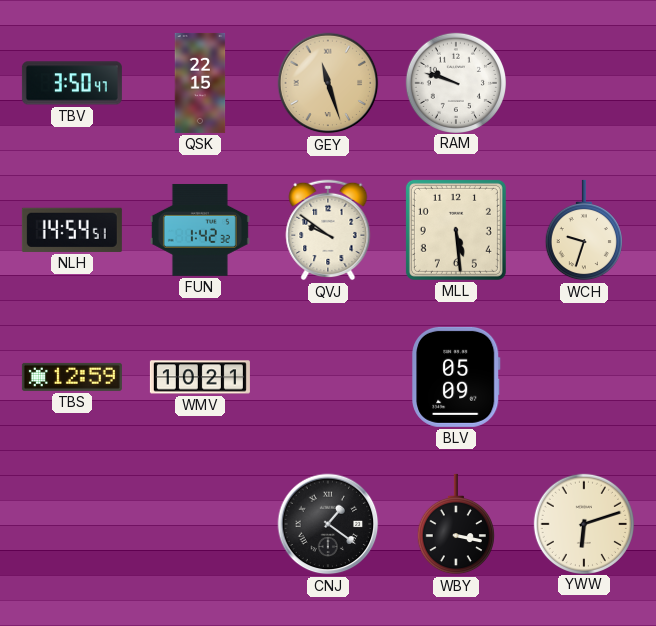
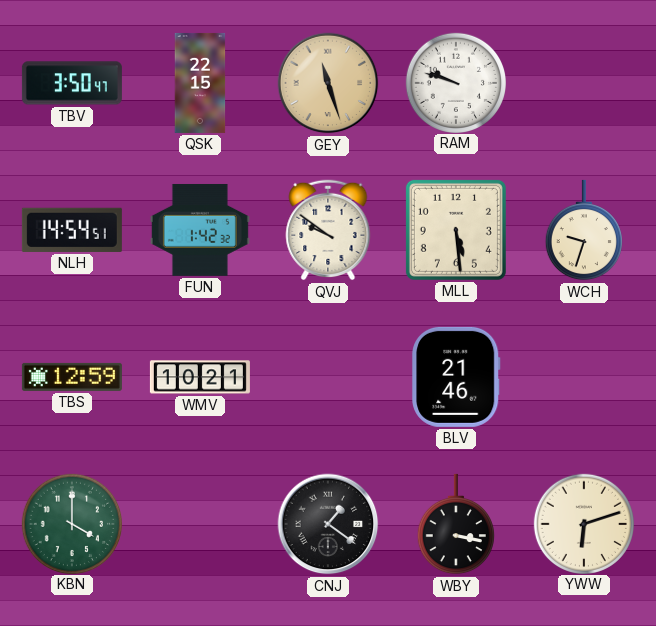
BLV: 05:09 -> 21:46
KBN: none -> 4:00
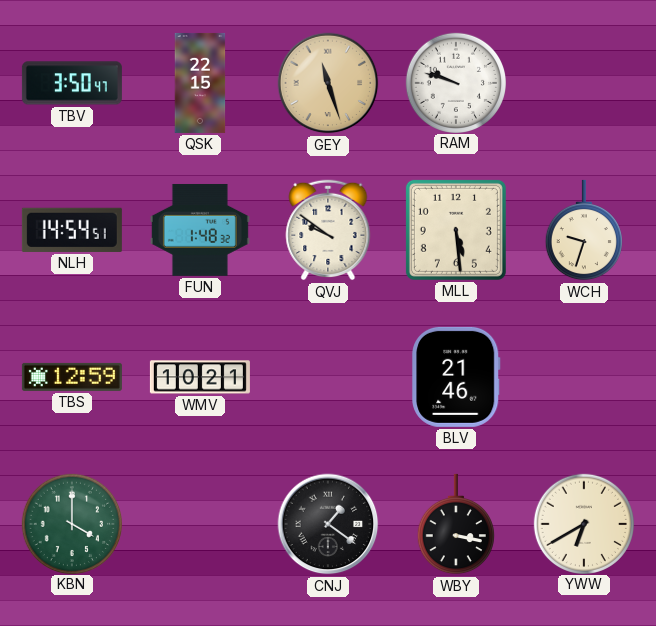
FUN: 1:42 -> 1:48
YWW: 6:12 -> 6:40
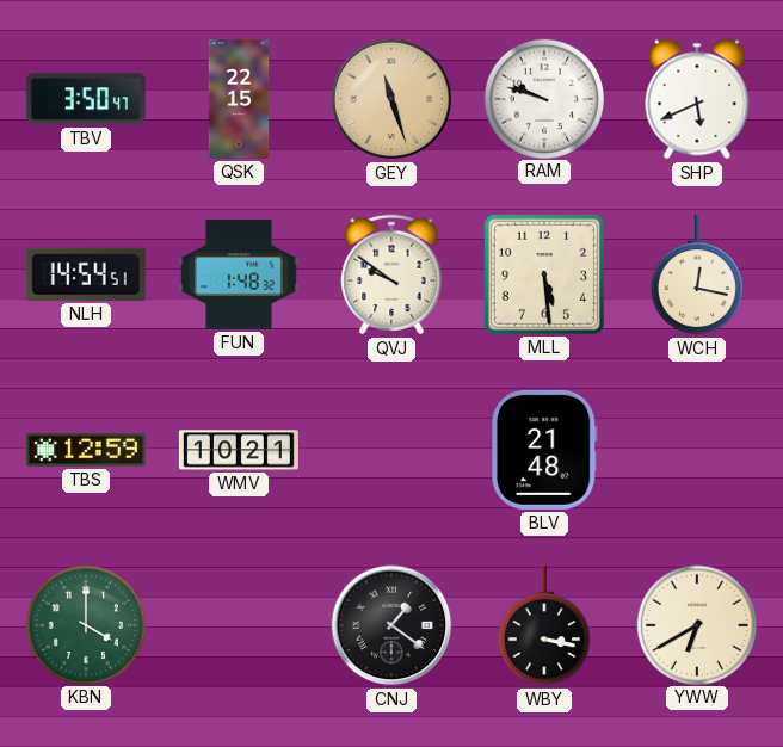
SHP: none -> 5:41
WCH: 9:33 -> 12:17
BLV: 21:46 -> 21:48
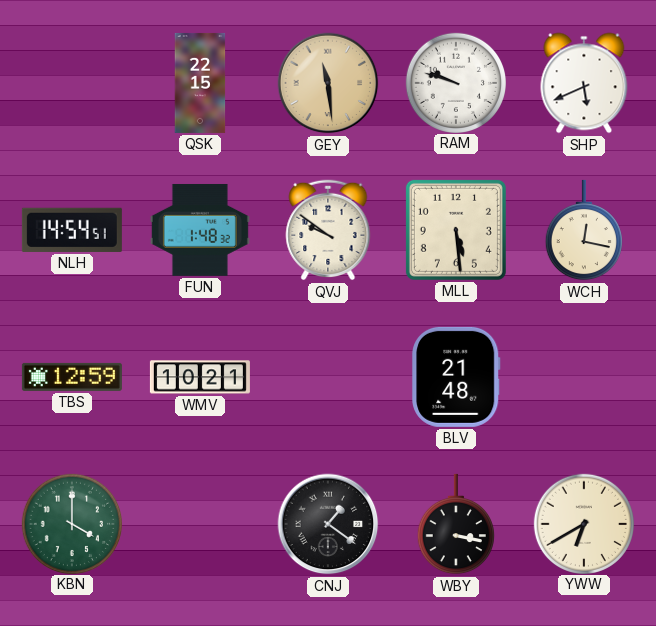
TBV: 3:50 -> none
GEY: 11:27 -> 11:29
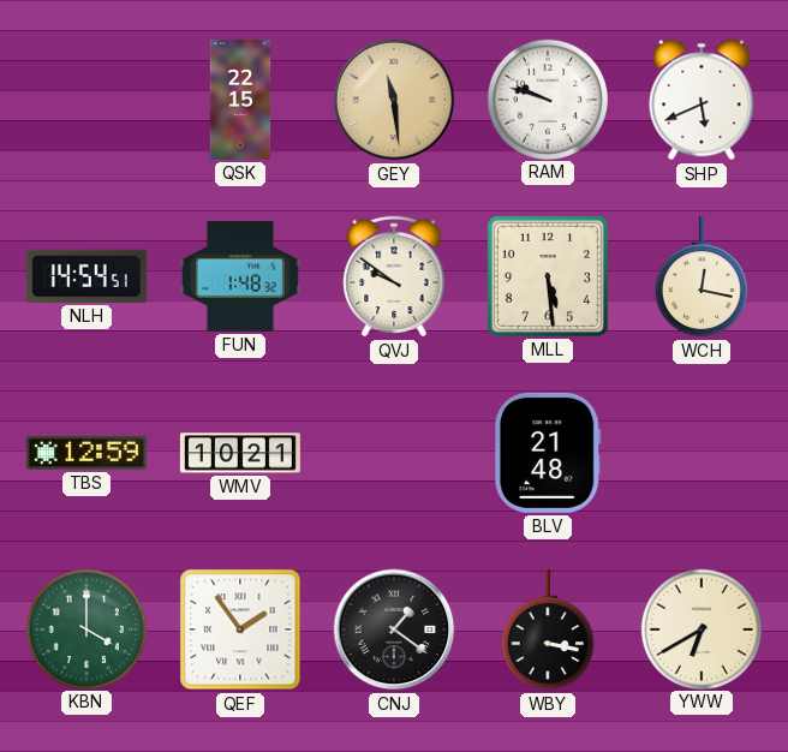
QEF: none -> 1:54
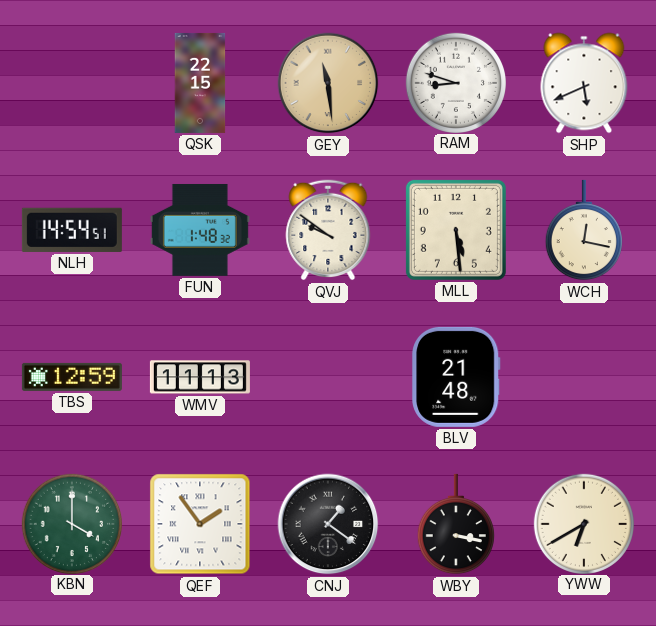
RAM: 9:48 -> 8:48
WMV: 10:21 -> 11:13
